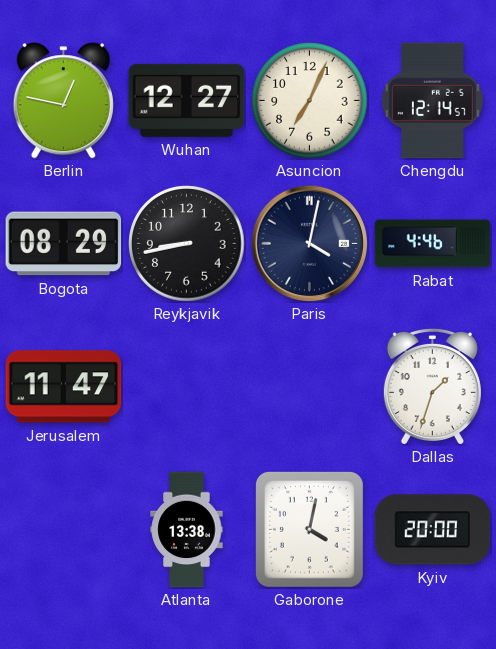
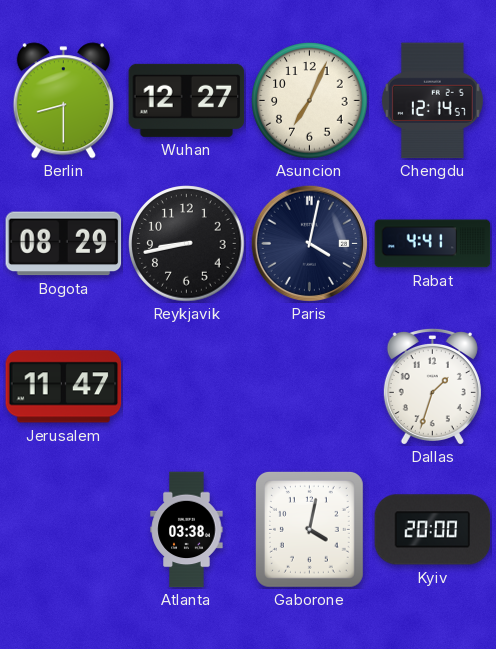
Berlin: 12:47 -> 8:30
Rabat: 4:46 -> 4:41
Atlanta: 13:38 -> 03:38
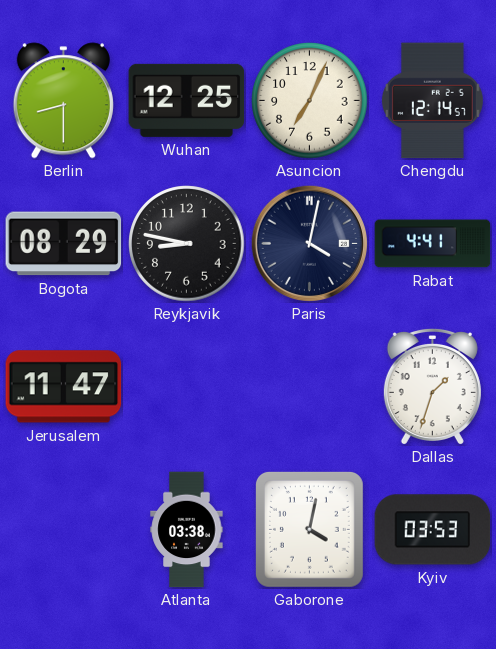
Wuhan: 12:27 -> 12:25
Reykjavik: 8:43 -> 8:47
Kyiv: 20:00 -> 03:53
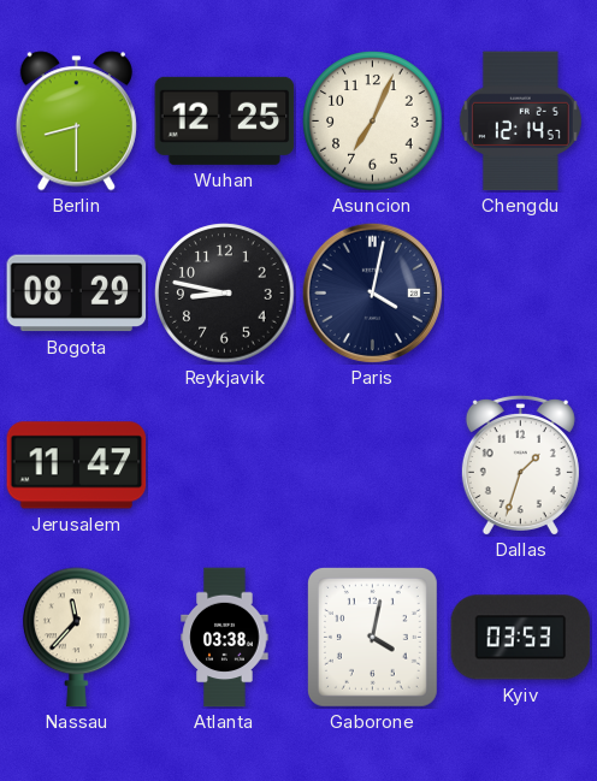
Rabat: 4:41 -> none
Nassau: none -> 11:37
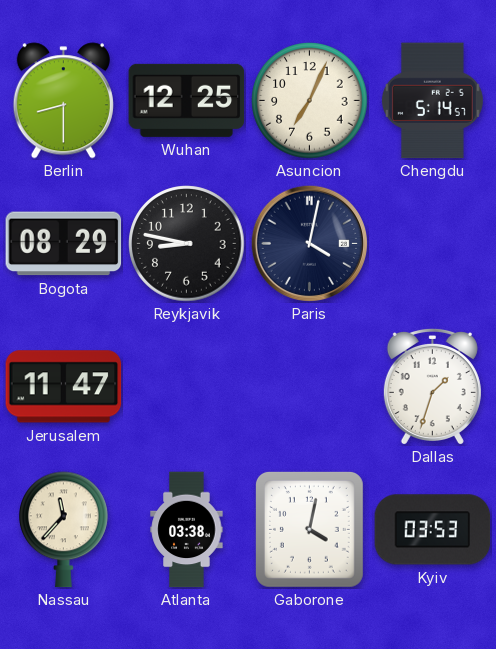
Chengdu: 12:14 -> 5:14
